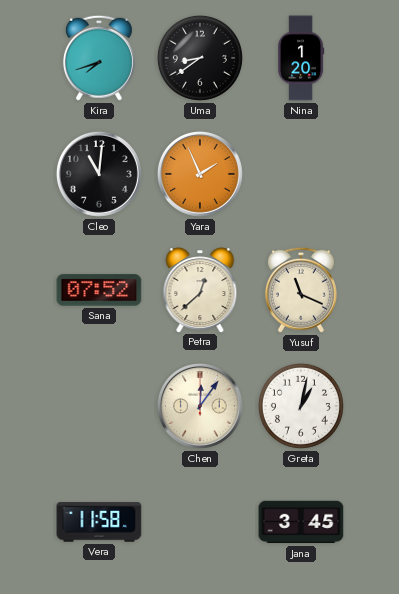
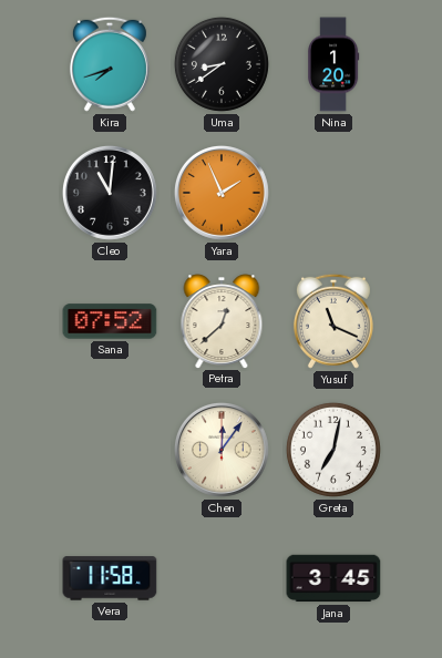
Greta: 1:02 -> 7:02
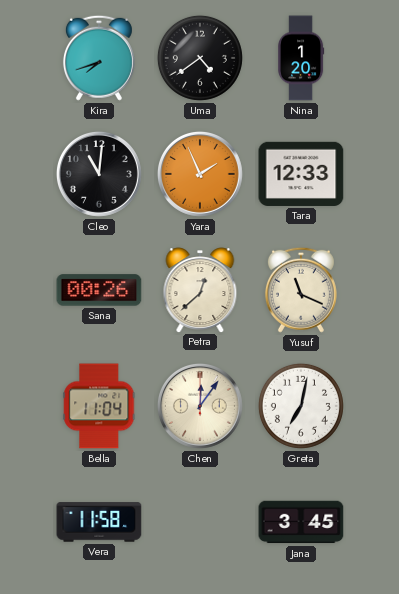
Uma: 8:39 -> 4:39
Tara: none -> 12:33
Sana: 07:52 -> 00:26
Bella: none -> 11:04
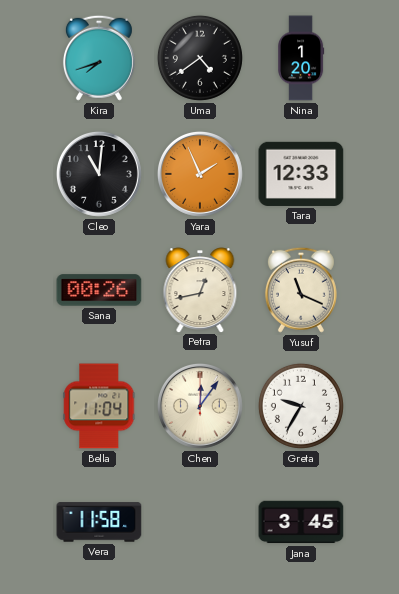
Petra: 12:38 -> 12:43
Greta: 7:02 -> 9:35
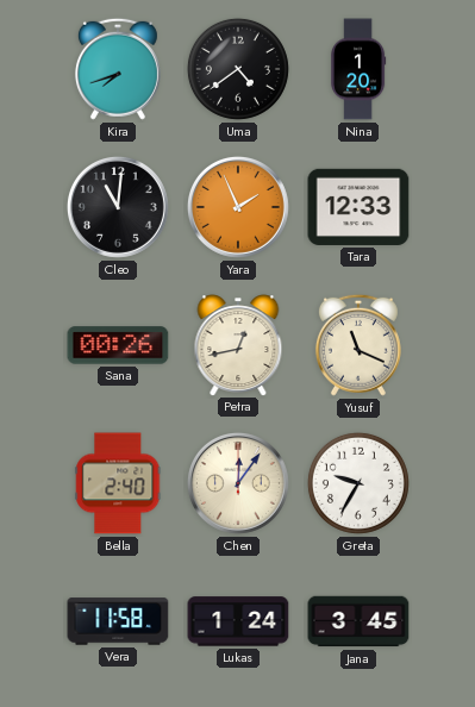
Bella: 11:04 -> 2:40
Lukas: none -> 1:24
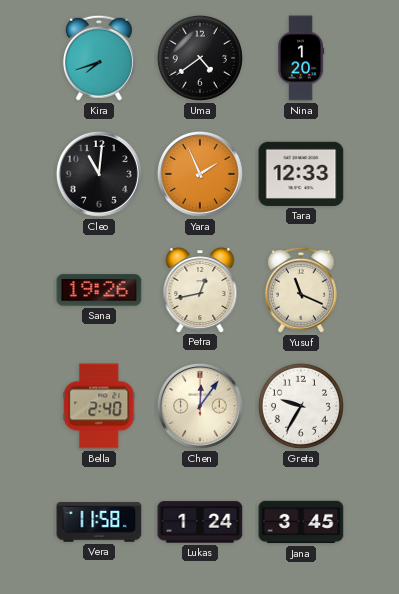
Sana: 00:26 -> 19:26
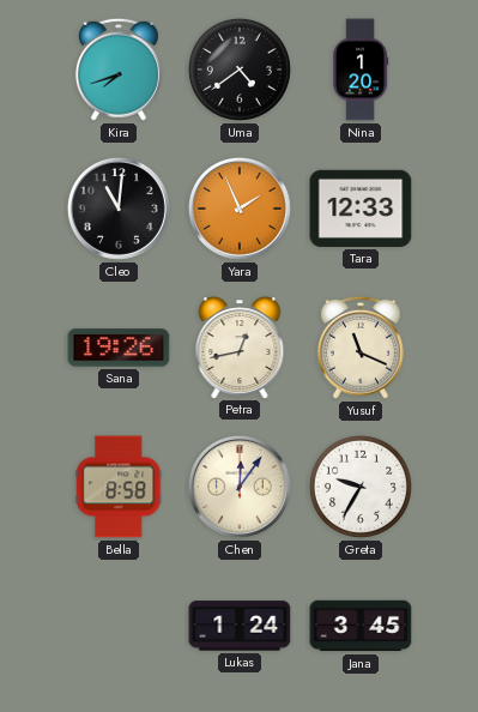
Bella: 2:40 -> 8:58
Vera: 11:58 -> none
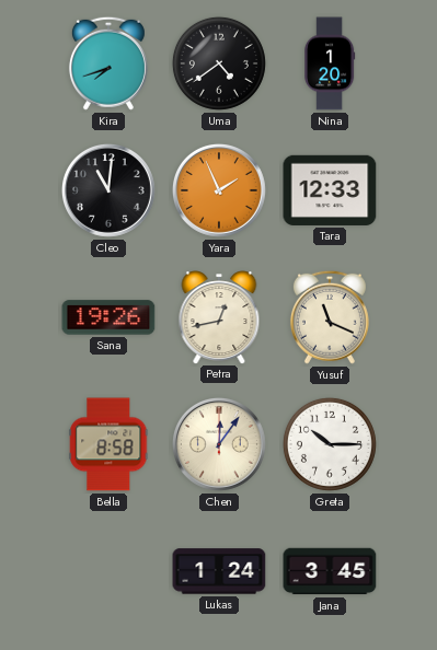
Greta: 9:35 -> 10:15
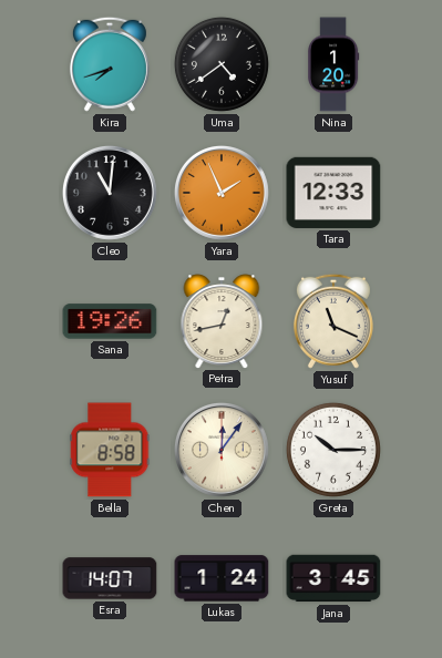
Esra: none -> 14:07
